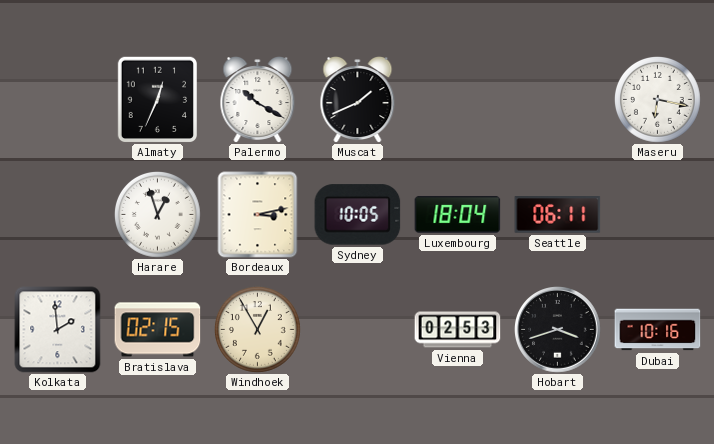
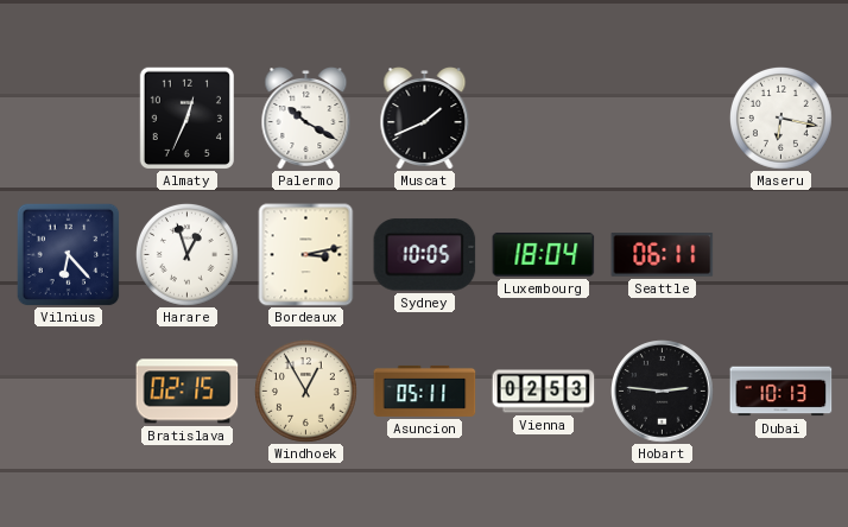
Vilnius: none -> 6:23
Kolkata: 1:59 -> none
Asuncion: none -> 05:11
Hobart: 3:42 -> 2:46
Dubai: 10:16 -> 10:13
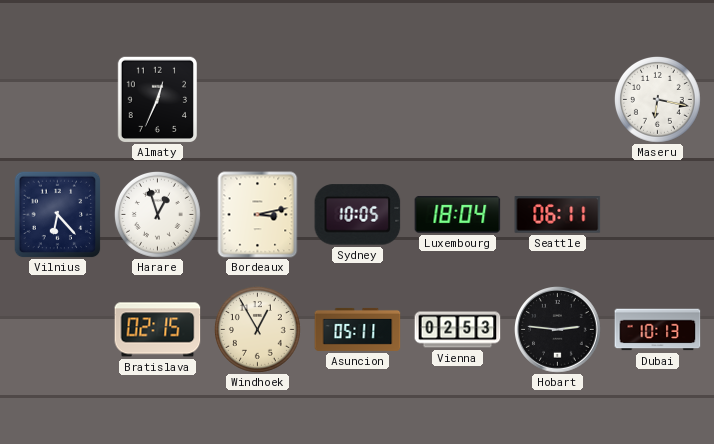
Palermo: 10:20 -> none
Muscat: 1:41 -> none
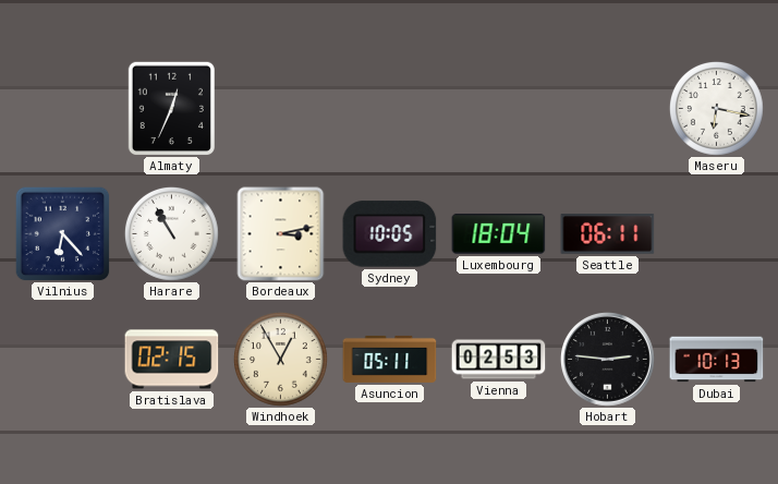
Harare: 12:57 -> 10:55
